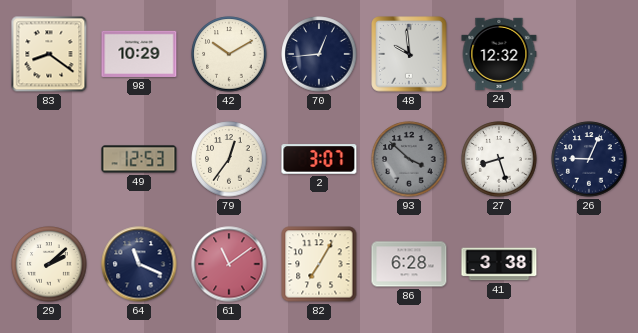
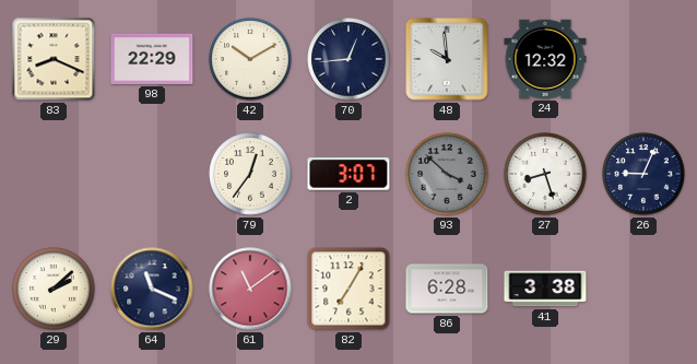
83: 8:21 -> 8:19
98: 10:29 -> 22:29
49: 12:53 -> none
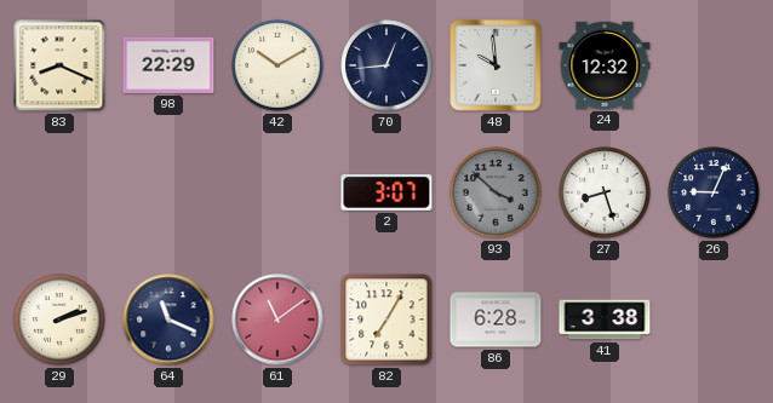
79: 12:36 -> none
29: 2:08 -> 2:12
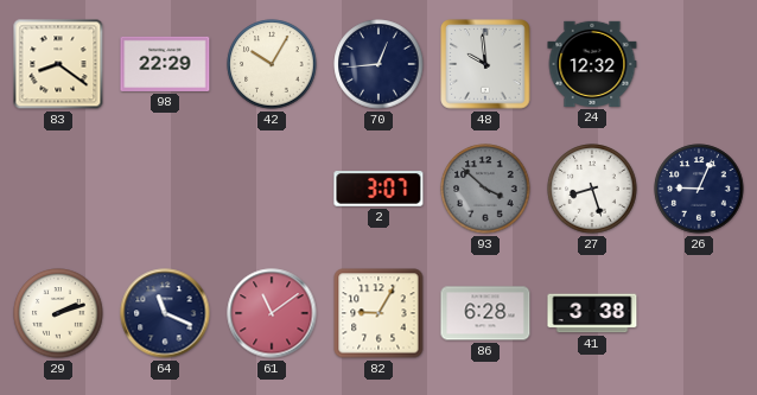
83: 8:19 -> 8:21
42: 10:10 -> 10:05
82: 7:05 -> 9:05
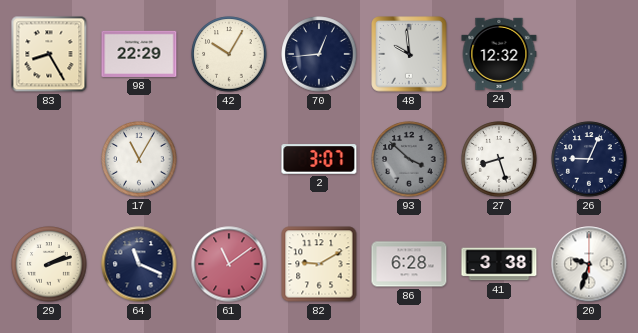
83: 8:21 -> 8:25
17: none -> 11:05
82: 9:05 -> 9:10
20: none -> 9:33
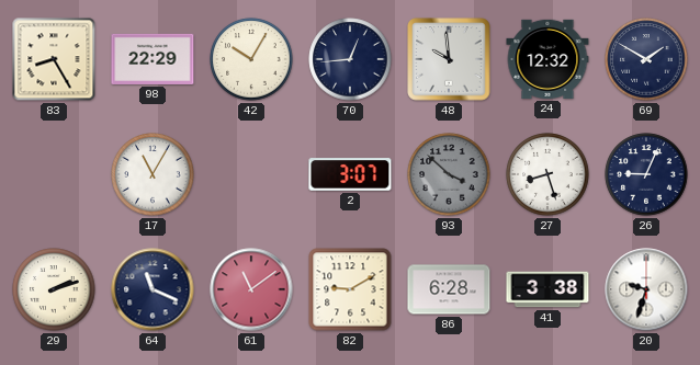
69: none -> 1:50
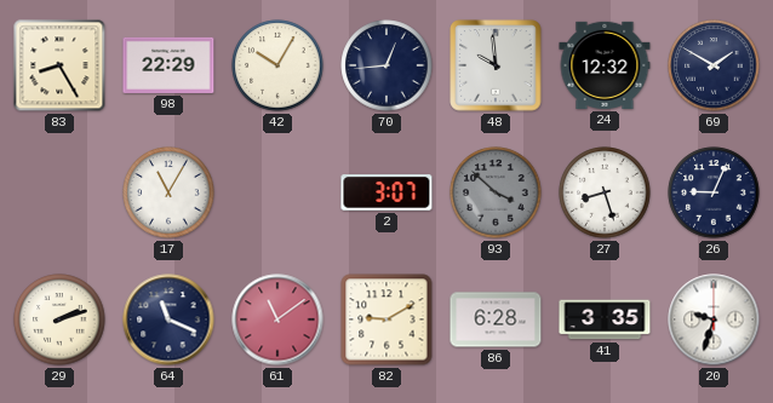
41: 3:38 -> 3:35
